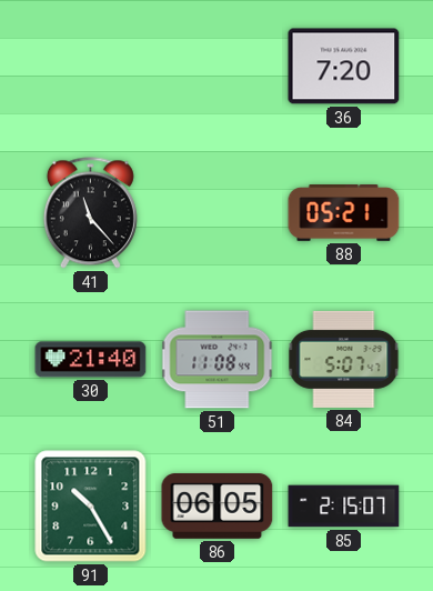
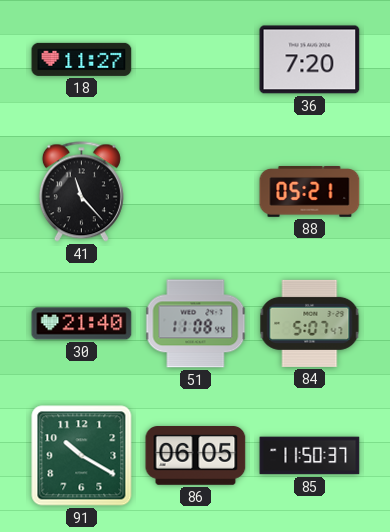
18: none -> 11:27
91: 10:25 -> 10:20
85: 2:15 -> 11:50
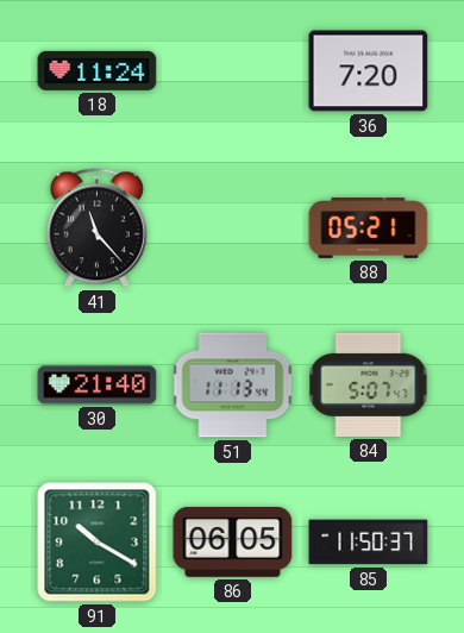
18: 11:27 -> 11:24
51: 11:08 -> 11:13
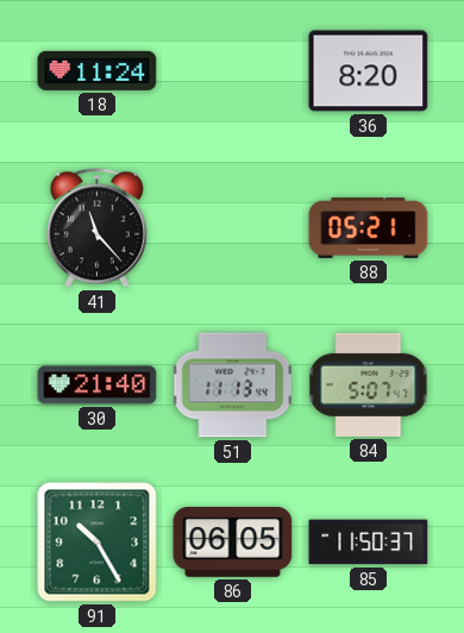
36: 7:20 -> 8:20
91: 10:20 -> 10:25
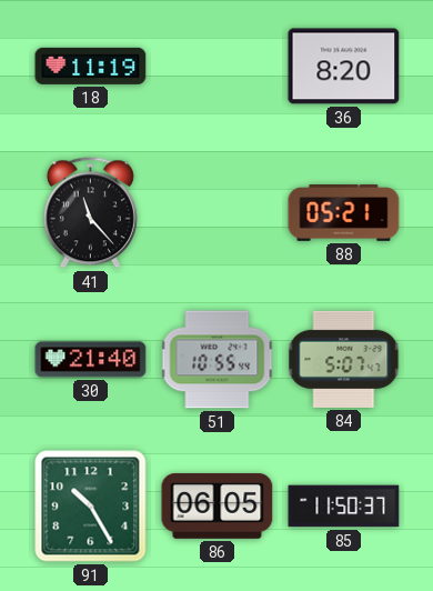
18: 11:24 -> 11:19
51: 11:13 -> 10:55
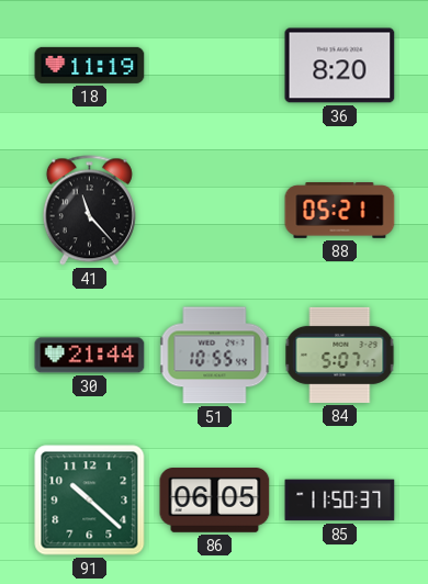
30: 21:40 -> 21:44
91: 10:25 -> 10:22
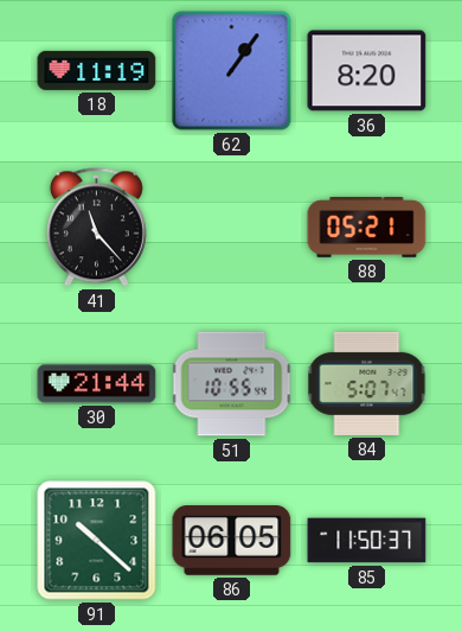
62: none -> 1:06
